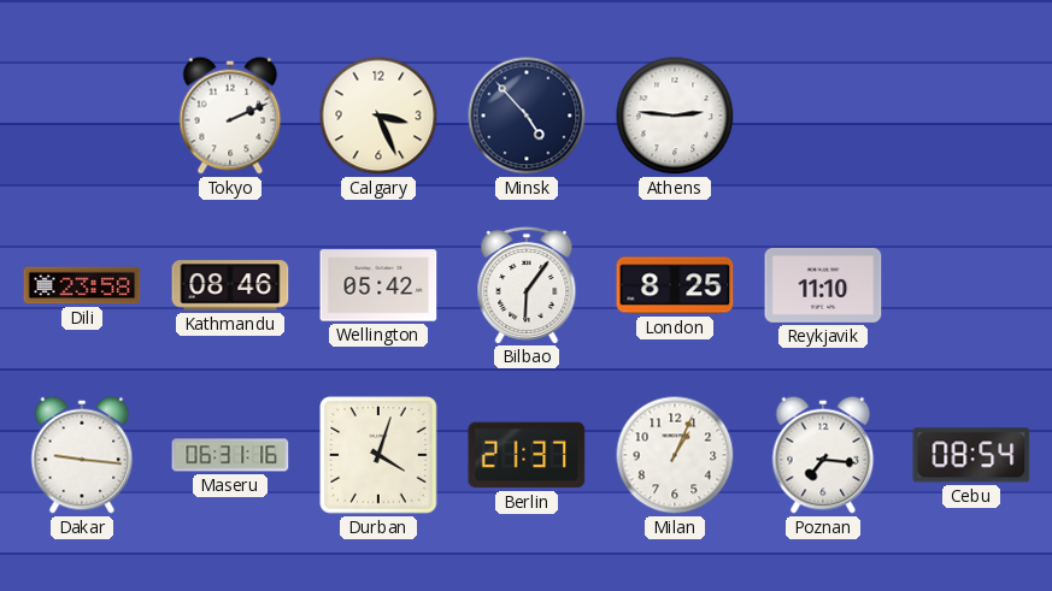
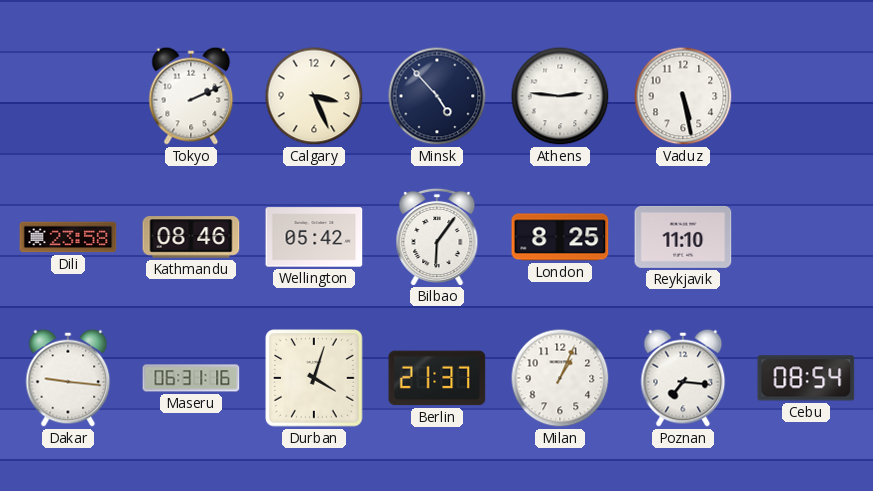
Vaduz: none -> 5:28
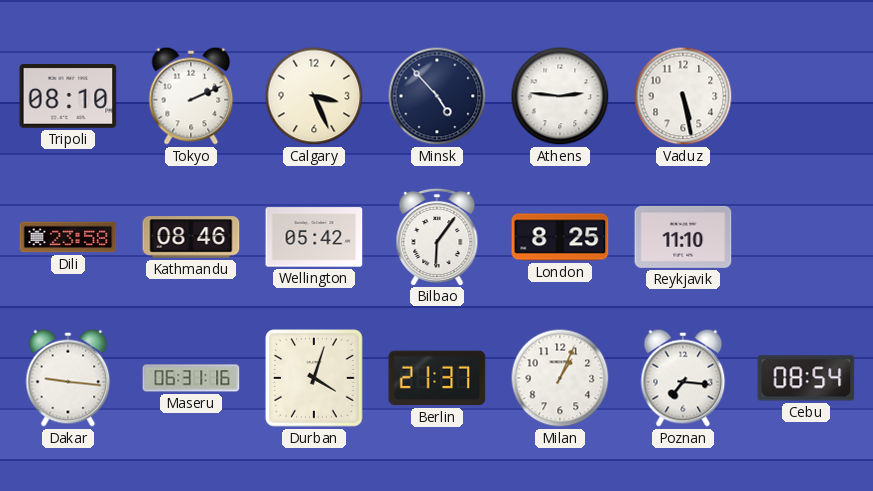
Tripoli: none -> 08:10
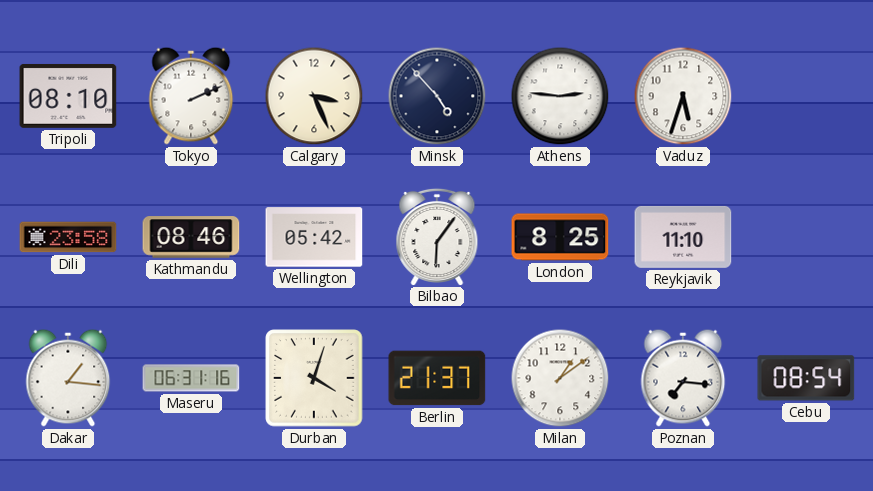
Vaduz: 5:28 -> 5:33
Dakar: 9:16 -> 1:16
Milan: 1:04 -> 1:09
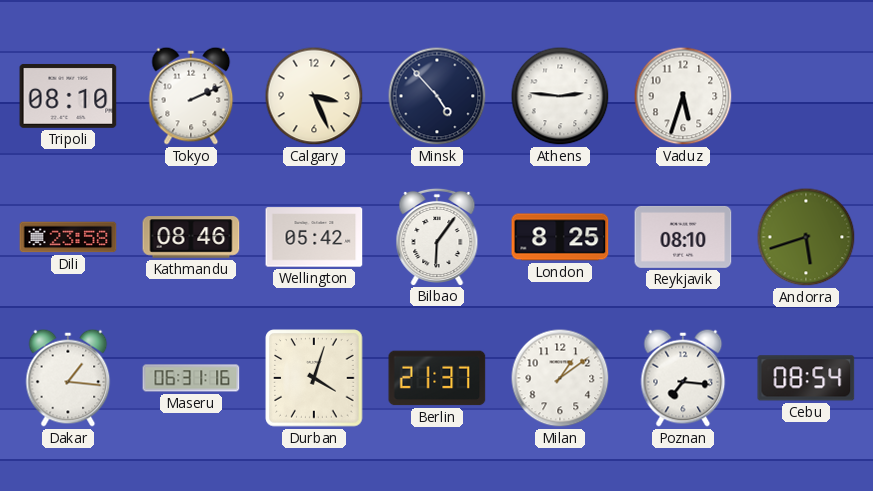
Reykjavik: 11:10 -> 08:10
Andorra: none -> 5:42
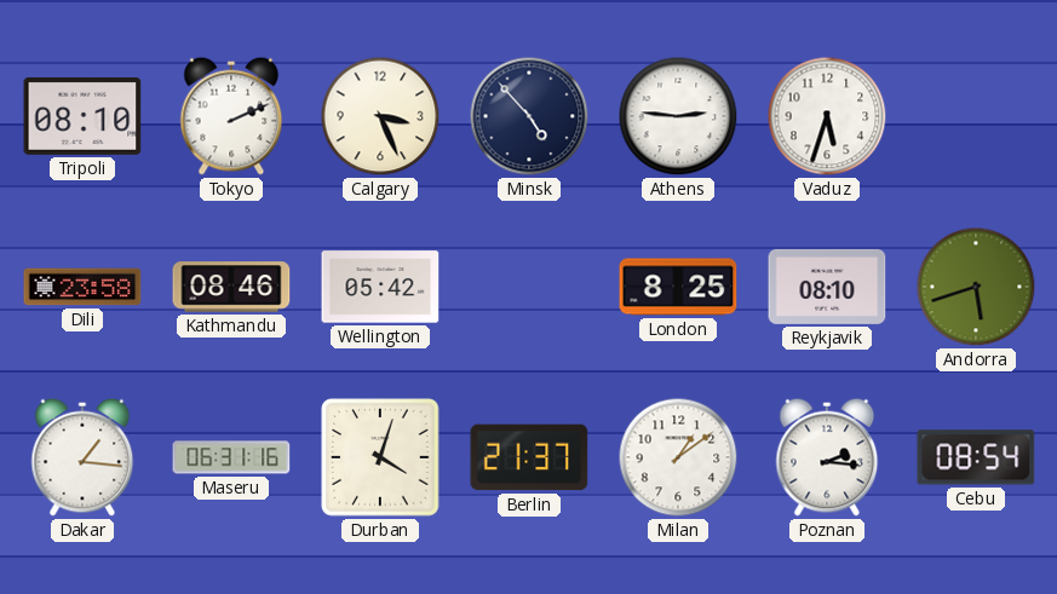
Bilbao: 6:06 -> none
Poznan: 7:16 -> 2:16
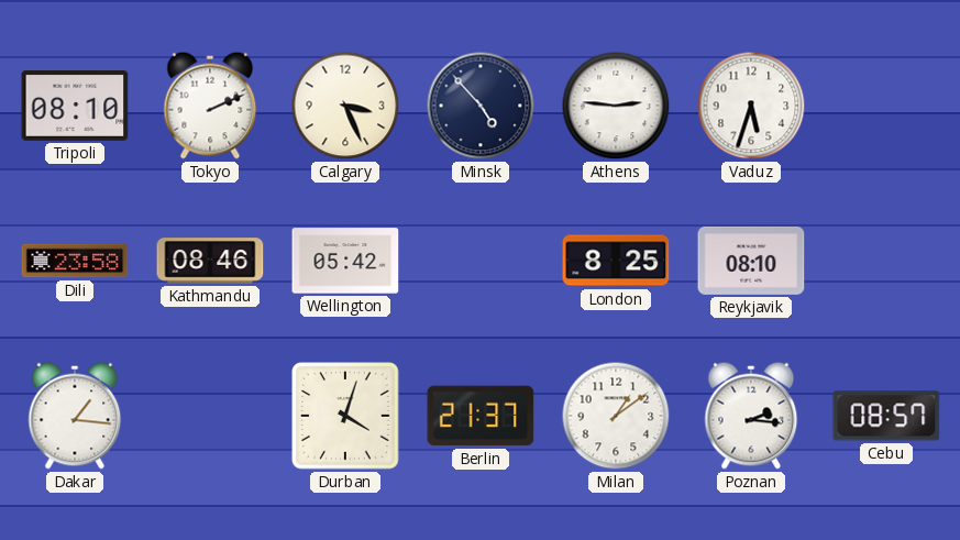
Andorra: 5:42 -> none
Maseru: 06:31 -> none
Cebu: 08:54 -> 08:57
